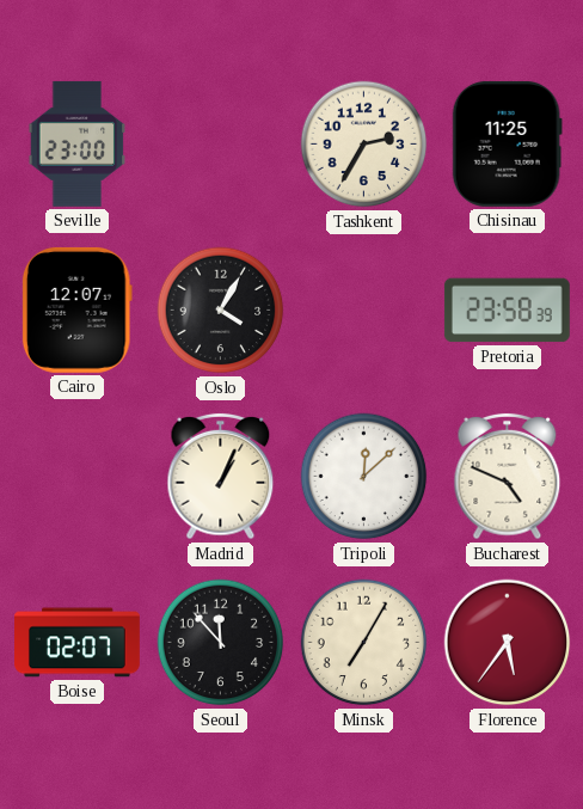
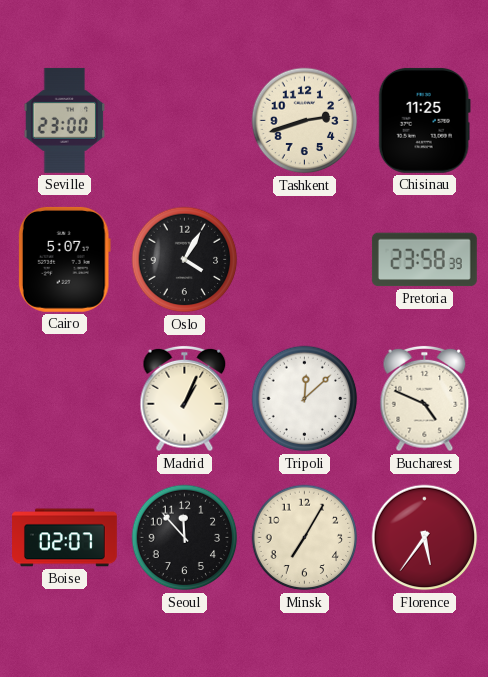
Tashkent: 2:35 -> 2:42
Cairo: 12:07 -> 5:07
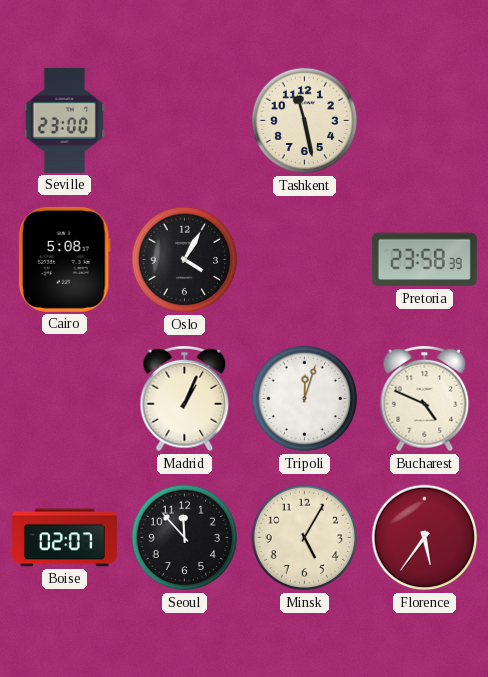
Tashkent: 2:42 -> 11:28
Chisinau: 11:25 -> none
Cairo: 5:07 -> 5:08
Tripoli: 12:08 -> 12:03
Minsk: 7:05 -> 5:05
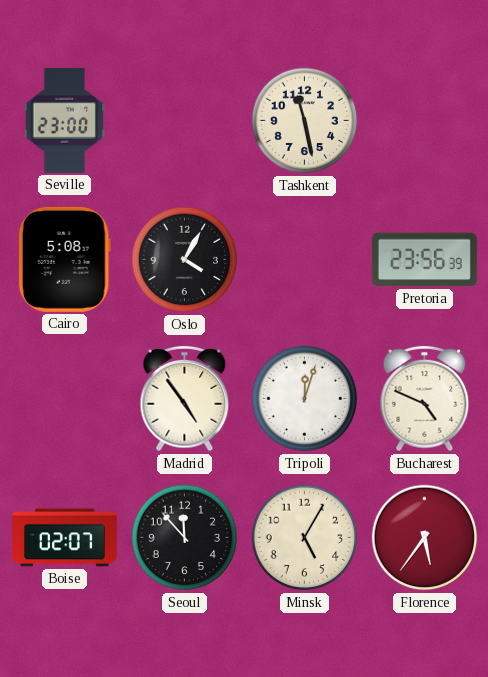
Pretoria: 23:58 -> 23:56
Madrid: 1:04 -> 4:54
